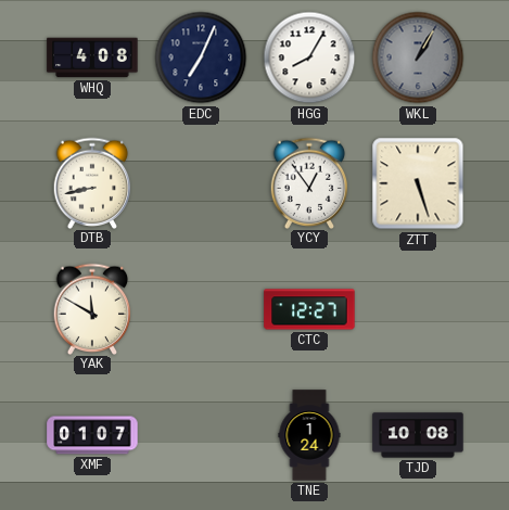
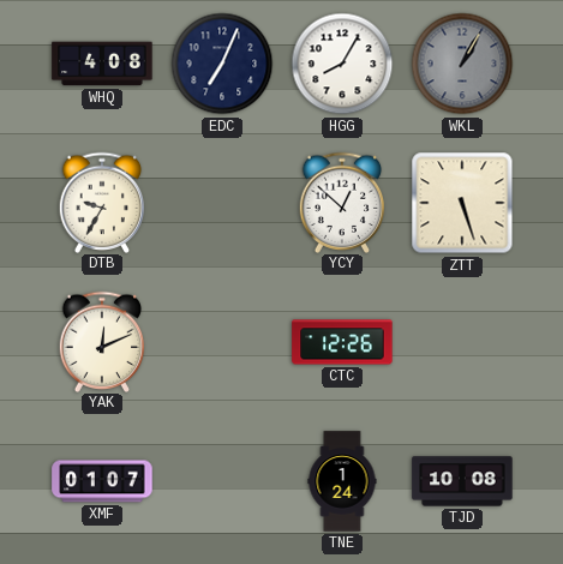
DTB: 8:43 -> 9:35
YCY: 12:54 -> 12:52
YAK: 11:50 -> 12:11
CTC: 12:27 -> 12:26
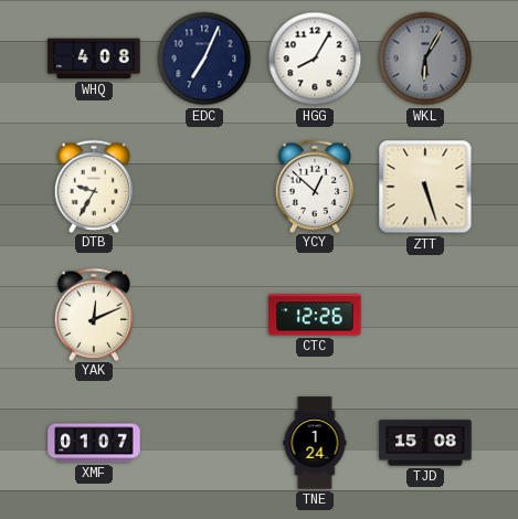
WKL: 1:05 -> 6:05
TJD: 10:08 -> 15:08
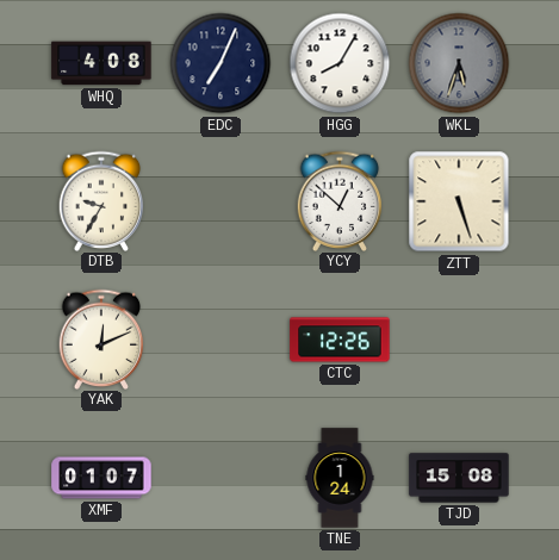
WKL: 6:05 -> 5:33
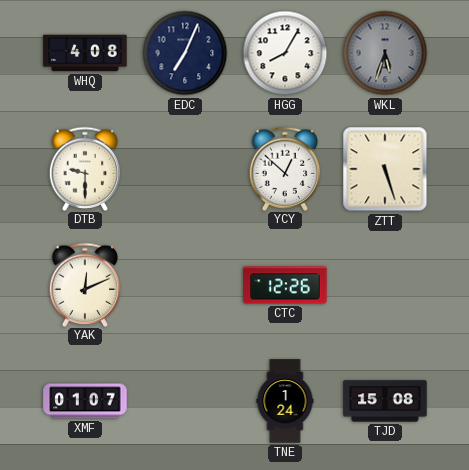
DTB: 9:35 -> 9:30
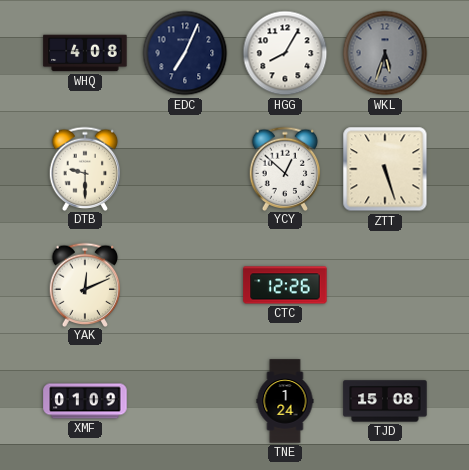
XMF: 01:07 -> 01:09
